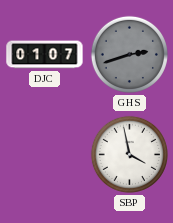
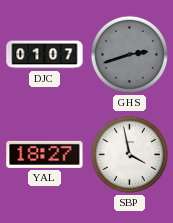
YAL: none -> 18:27
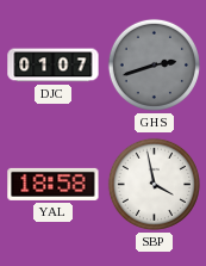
YAL: 18:27 -> 18:58
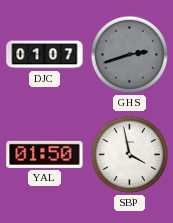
YAL: 18:58 -> 01:50
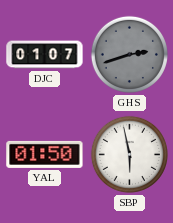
SBP: 3:58 -> 5:58
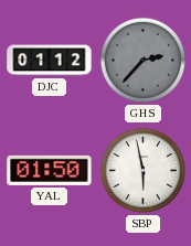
DJC: 01:07 -> 01:12
GHS: 2:42 -> 2:37
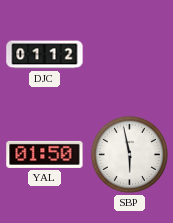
GHS: 2:37 -> none
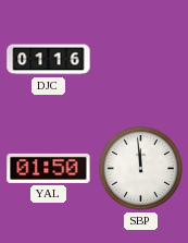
DJC: 01:12 -> 01:16
SBP: 5:58 -> 11:59
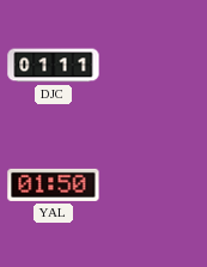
DJC: 01:16 -> 01:11
SBP: 11:59 -> none
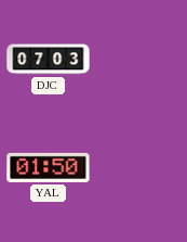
DJC: 01:11 -> 07:03
